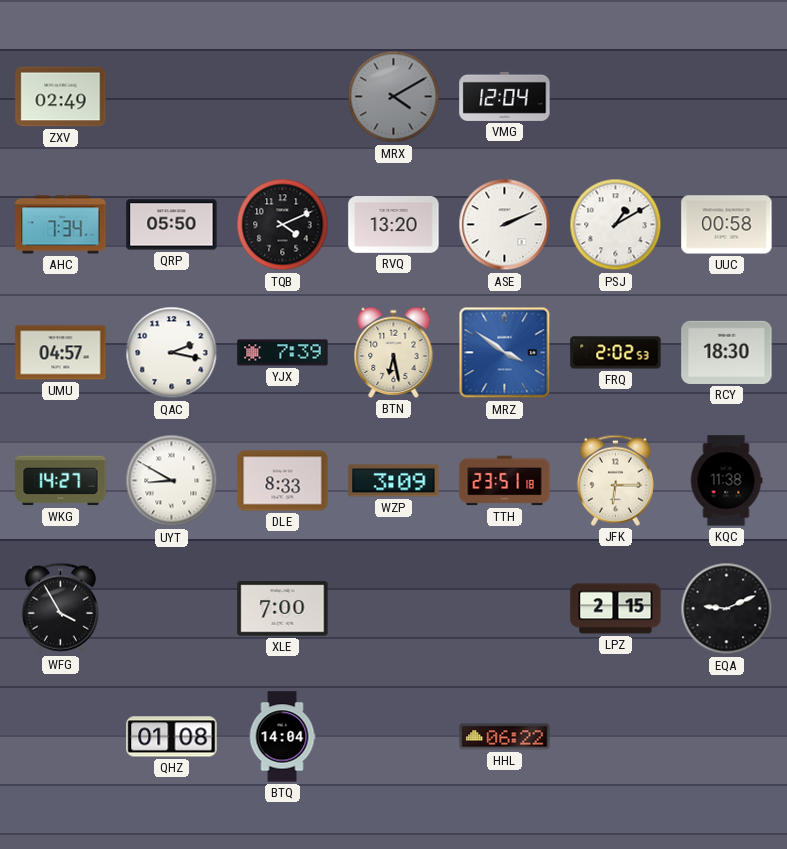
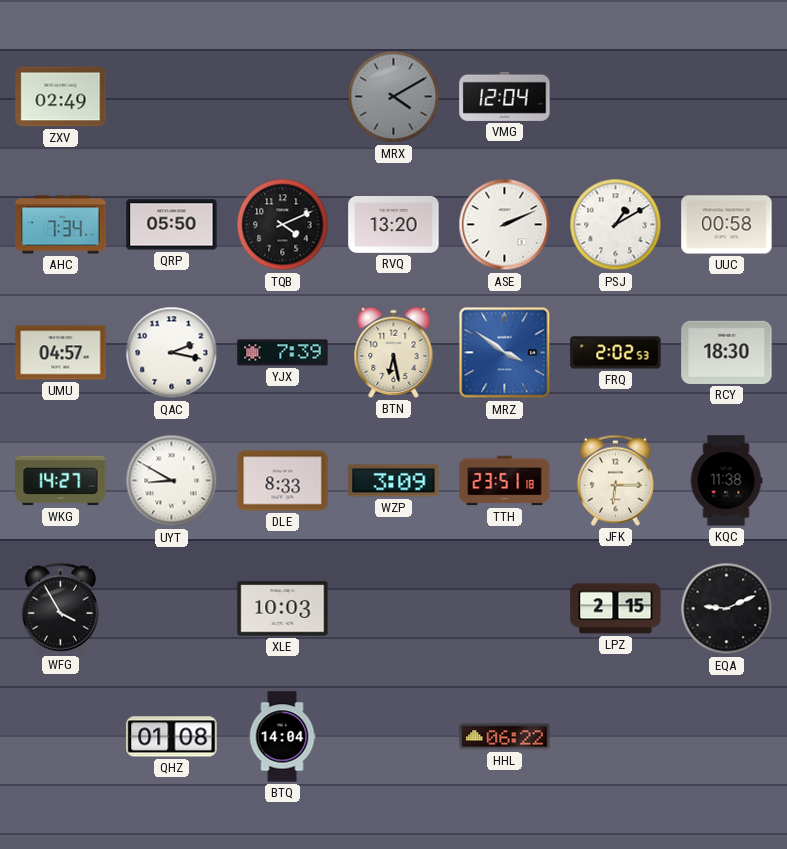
XLE: 7:00 -> 10:03
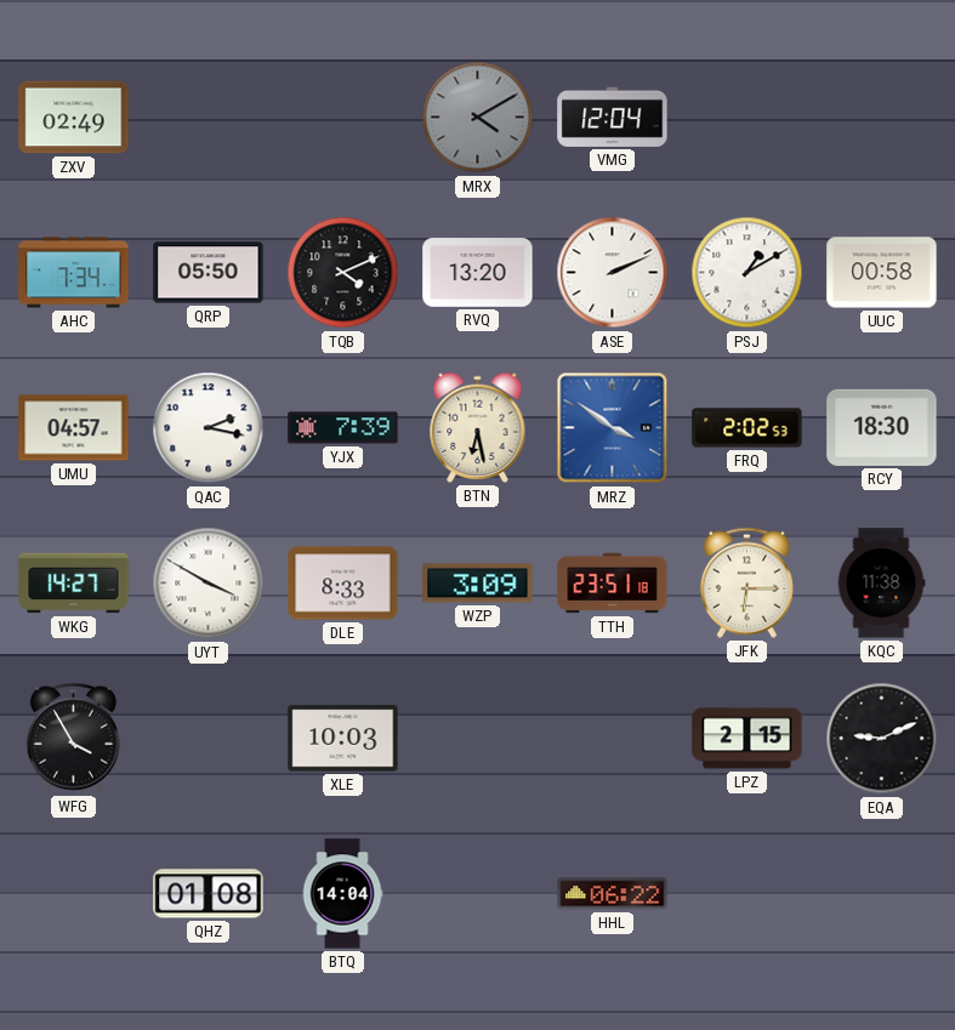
UYT: 8:50 -> 3:50
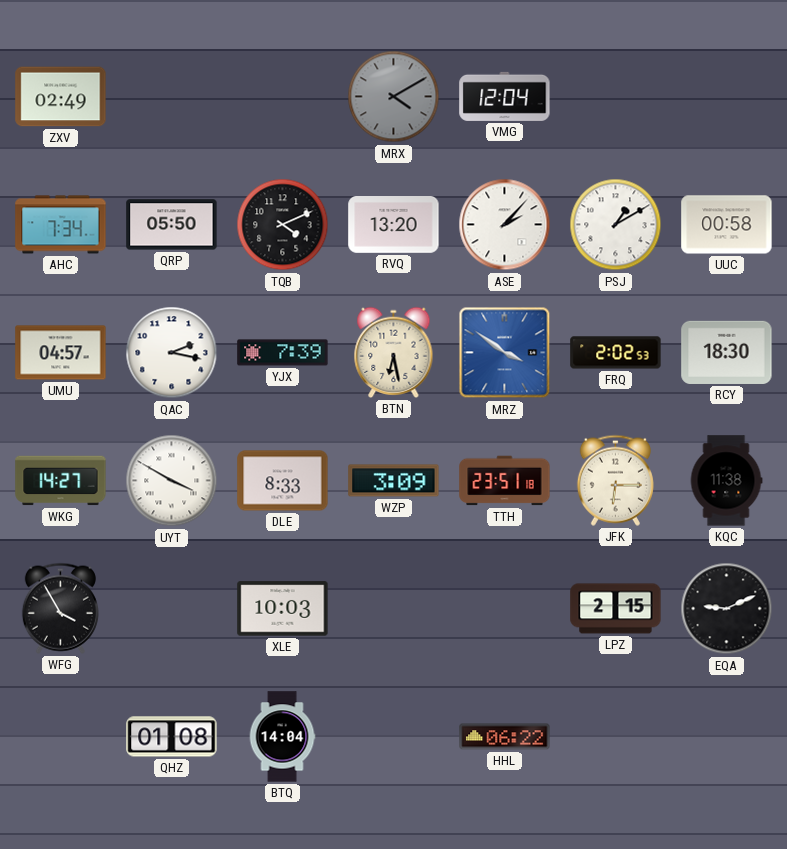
ASE: 2:11 -> 2:07
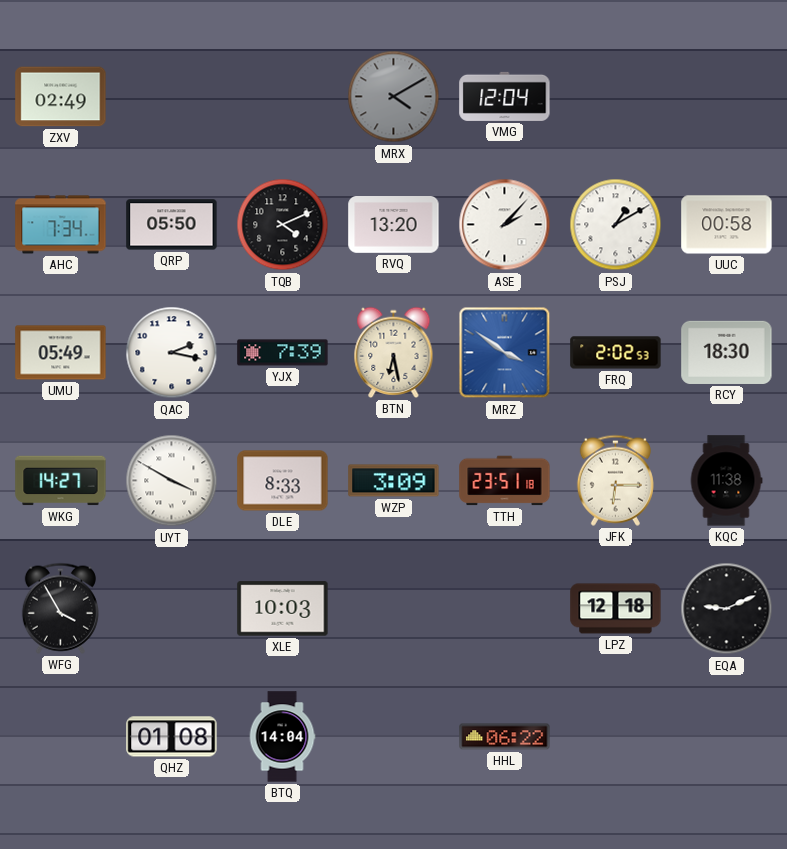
UMU: 04:57 -> 05:49
LPZ: 2:15 -> 12:18
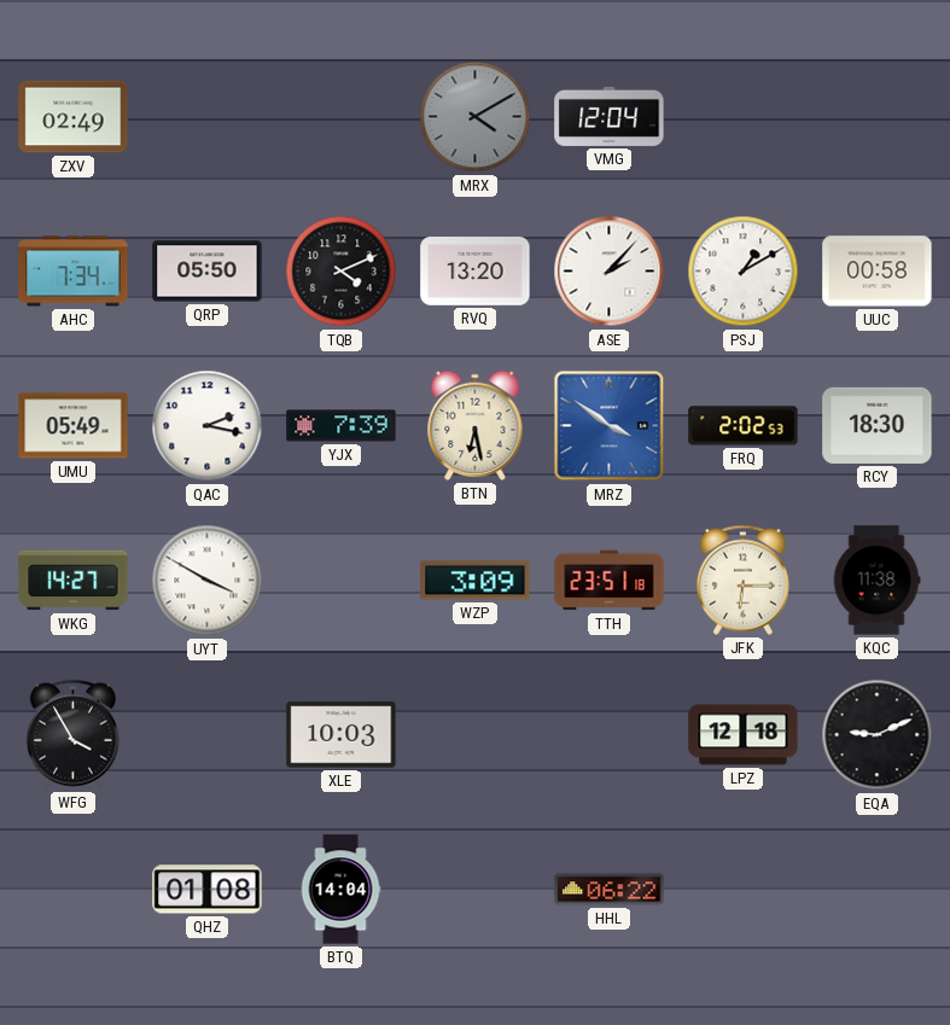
DLE: 8:33 -> none
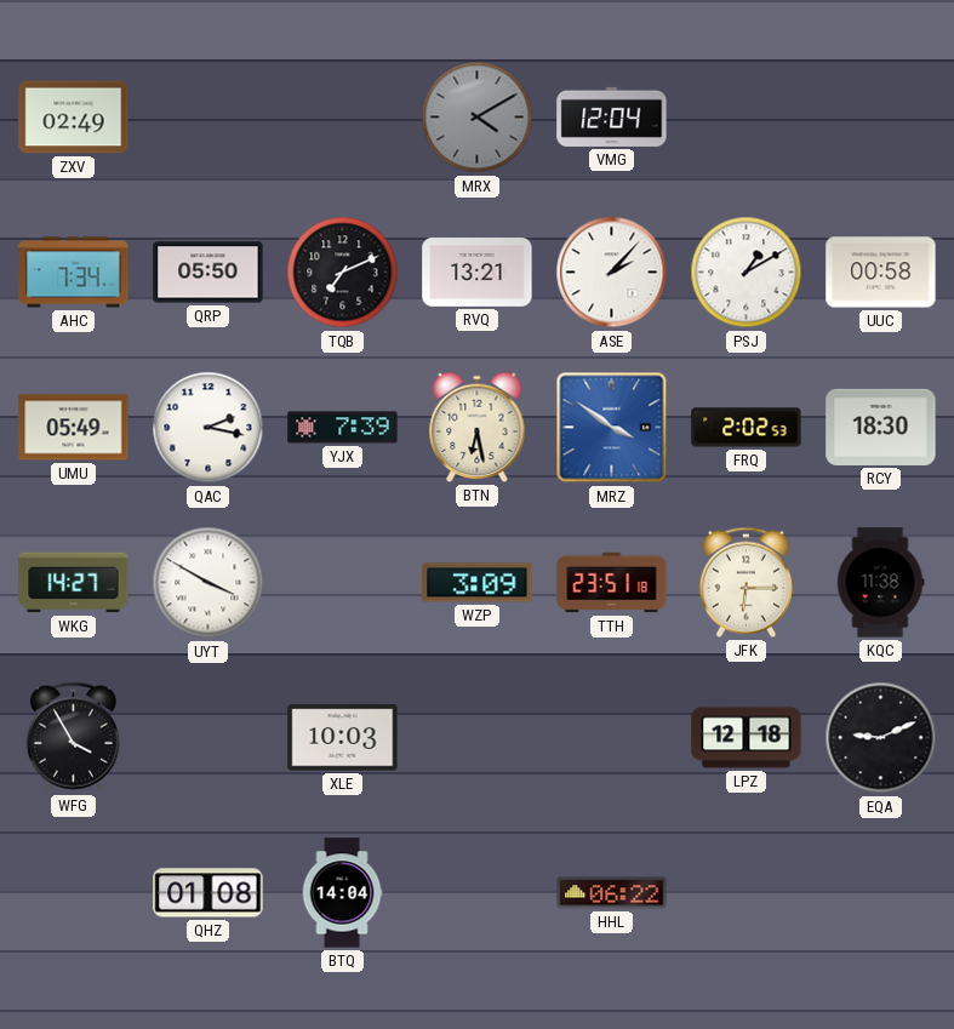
TQB: 4:11 -> 7:11
RVQ: 13:20 -> 13:21
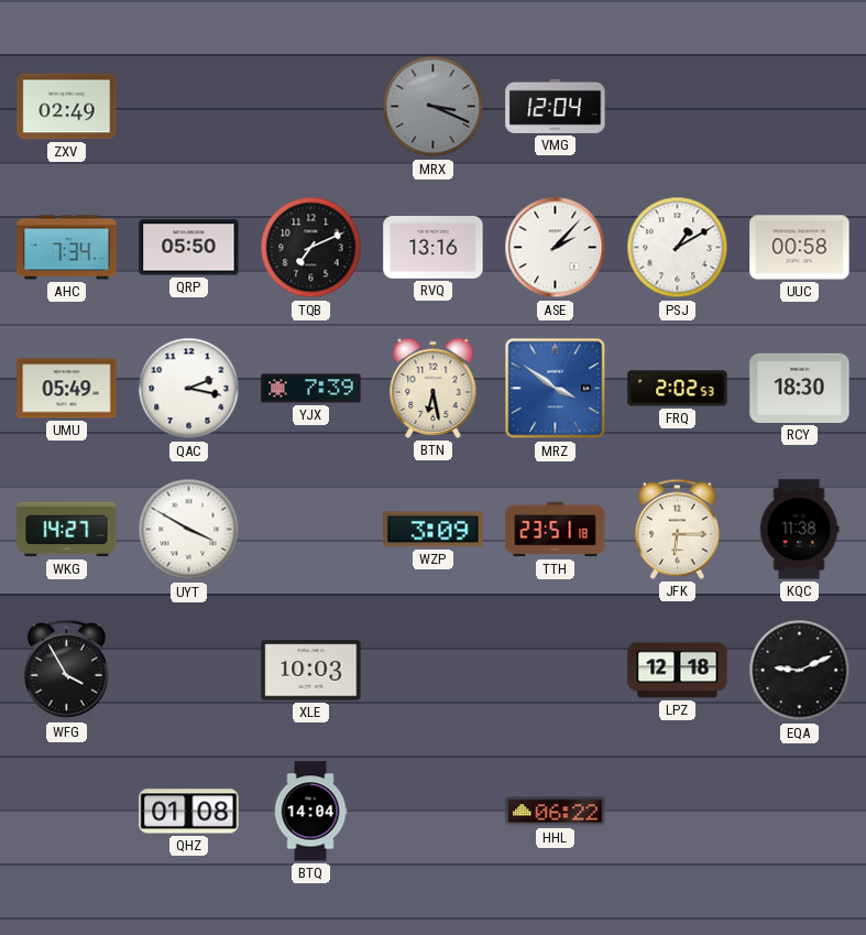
MRX: 4:10 -> 3:19
RVQ: 13:21 -> 13:16
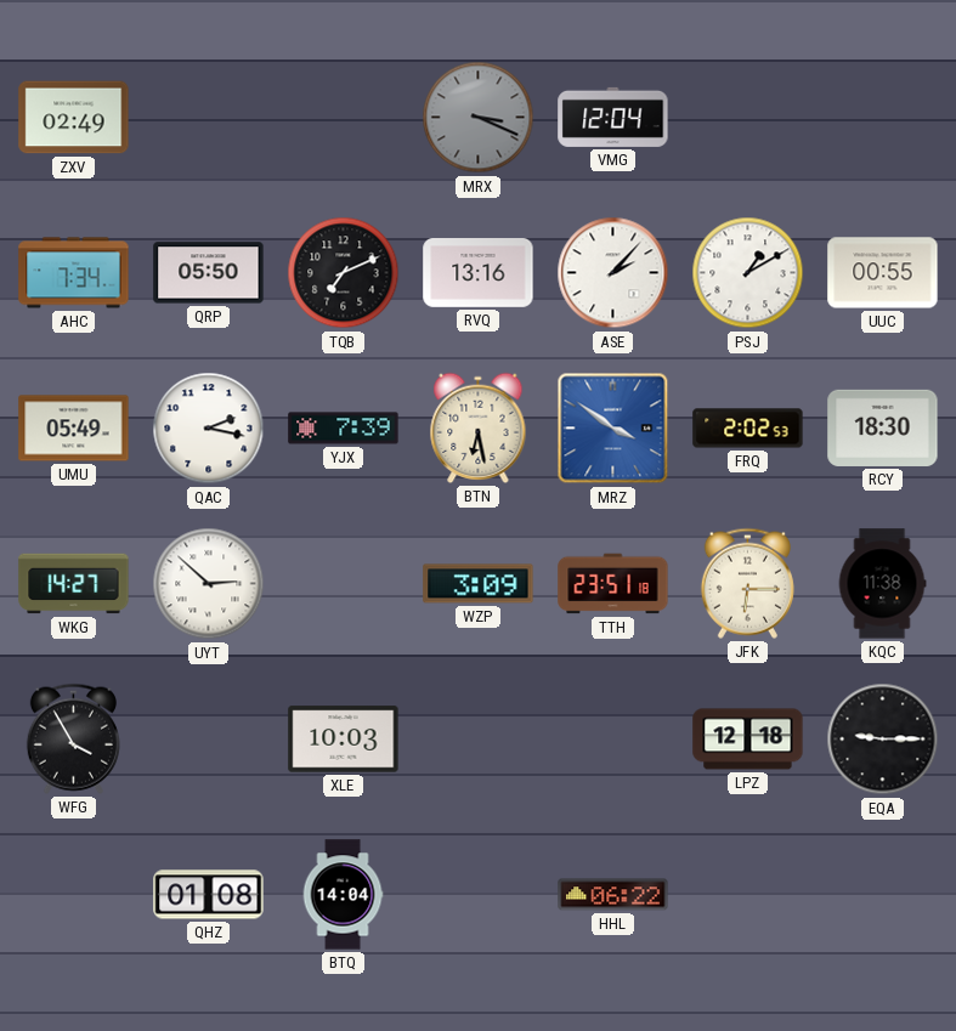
UUC: 00:58 -> 00:55
UYT: 3:50 -> 2:52
EQA: 9:11 -> 9:15
